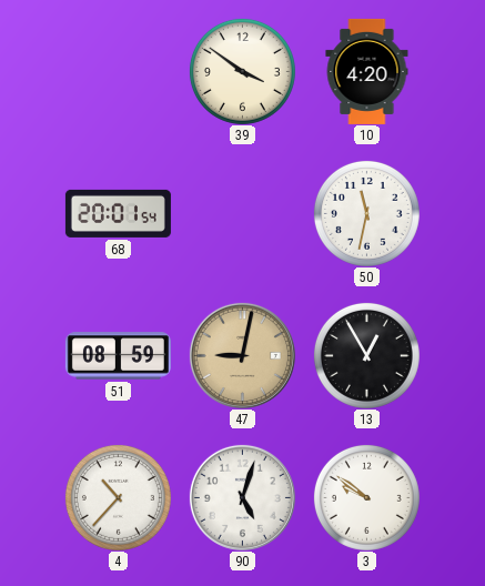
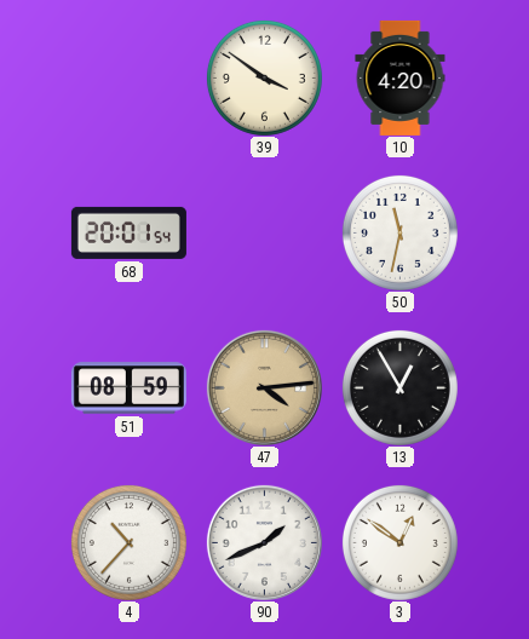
47: 9:02 -> 4:14
90: 5:03 -> 1:41
3: 9:51 -> 12:51
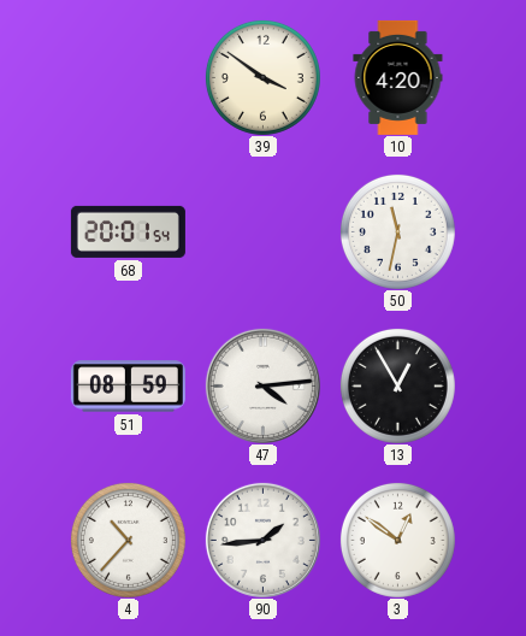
47 dial: champagne -> white
90: 1:41 -> 1:44
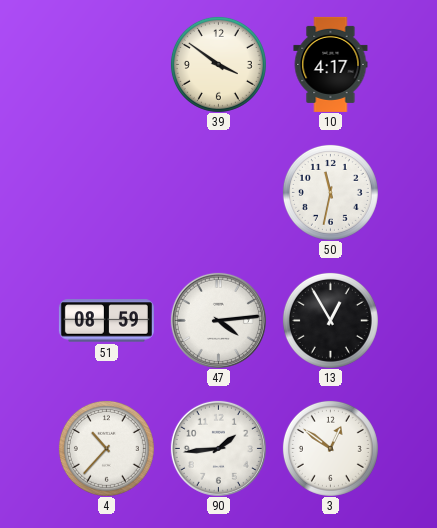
10: 4:20 -> 4:17
68: 20:01 -> none
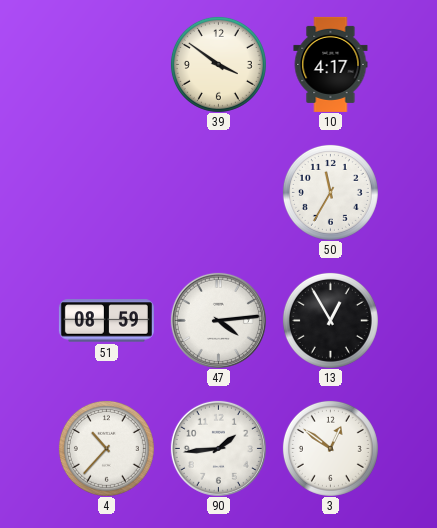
50: 11:32 -> 11:35
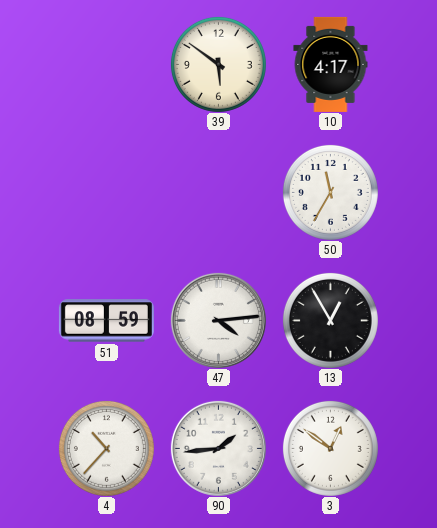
39: 3:51 -> 5:51
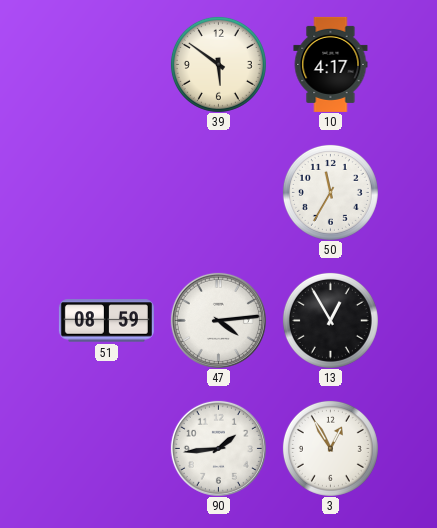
4: 10:37 -> none
3: 12:51 -> 12:55
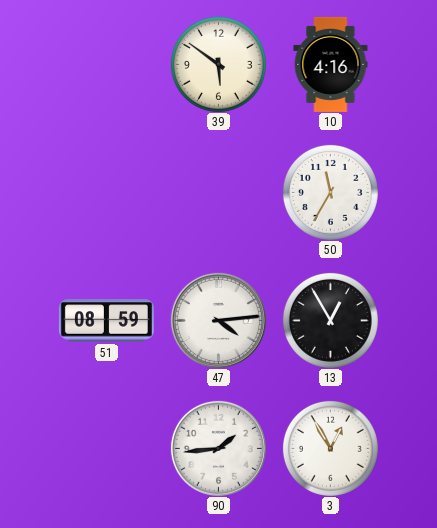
10: 4:17 -> 4:16
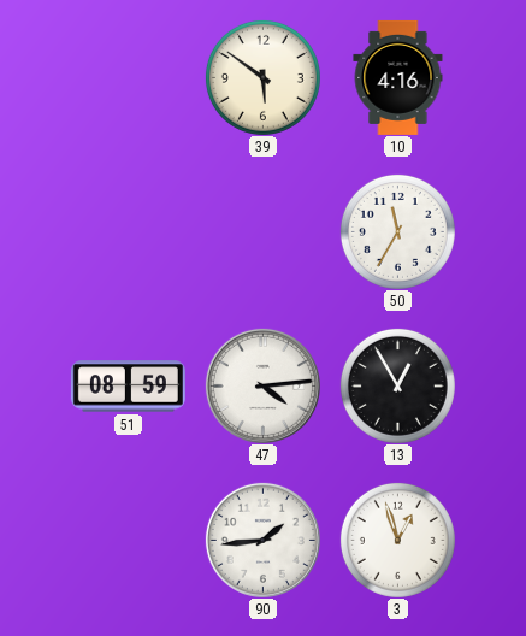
3: 12:55 -> 12:57
